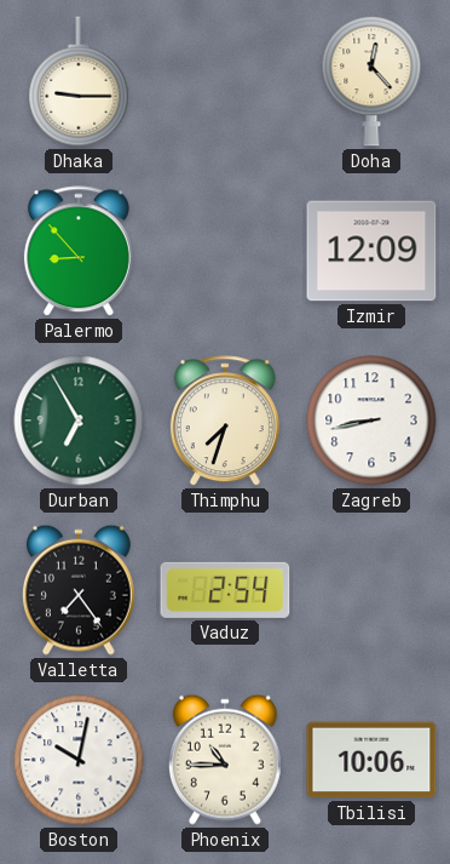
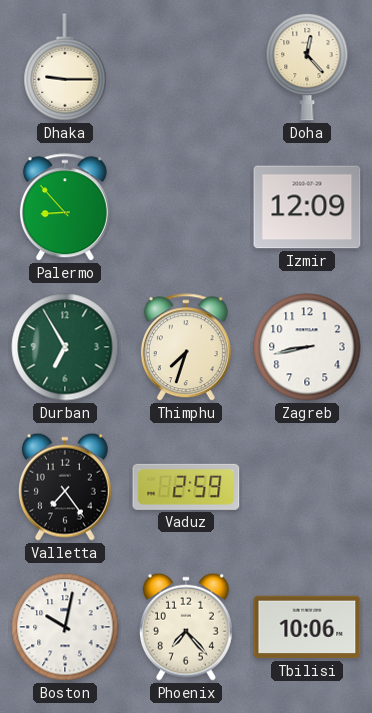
Vaduz: 2:54 -> 2:59
Phoenix: 10:45 -> 7:23
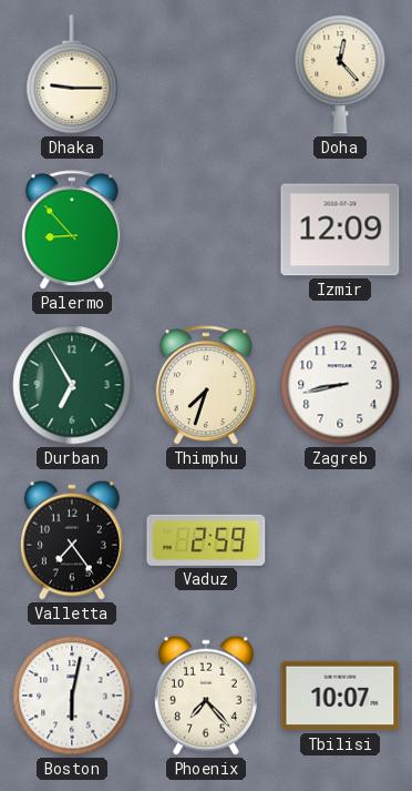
Boston: 10:02 -> 6:02
Tbilisi: 10:06 -> 10:07
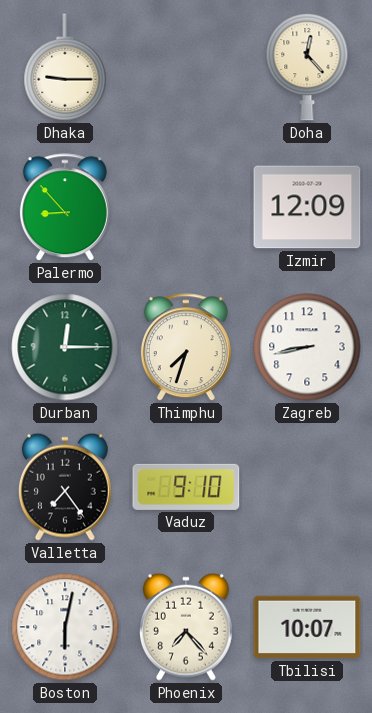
Durban: 6:55 -> 12:15
Vaduz: 2:59 -> 9:10
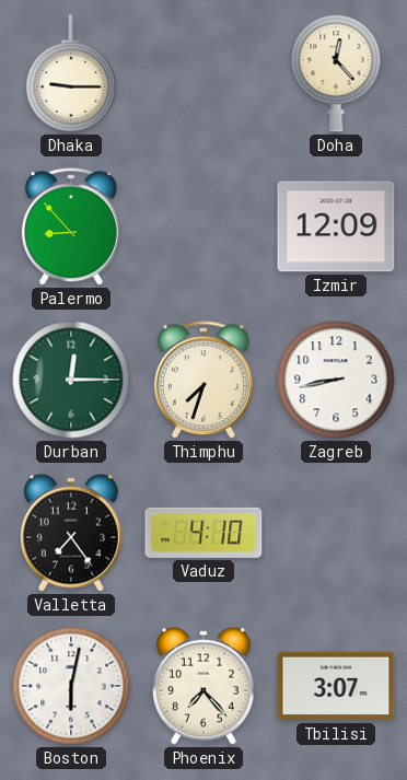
Vaduz: 9:10 -> 4:10
Tbilisi: 10:07 -> 3:07
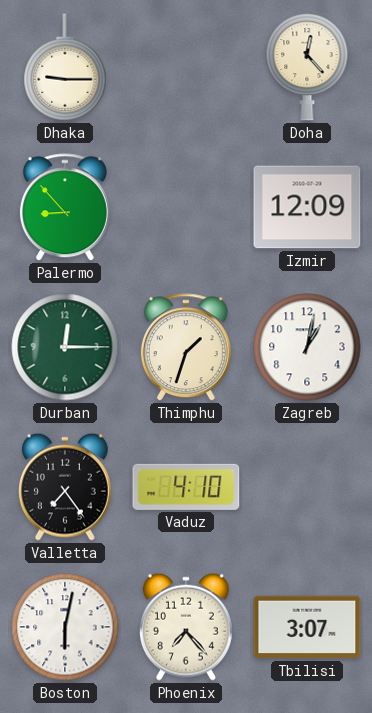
Thimphu: 7:33 -> 1:33
Zagreb: 8:43 -> 1:02
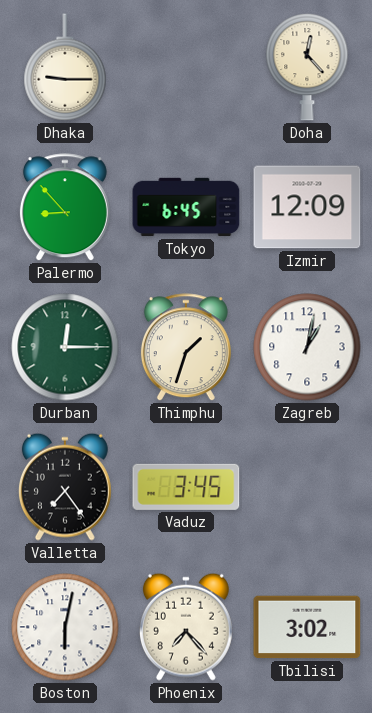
Tokyo: none -> 6:45
Vaduz: 4:10 -> 3:45
Tbilisi: 3:07 -> 3:02
